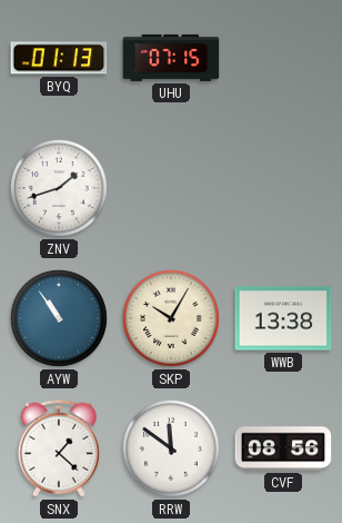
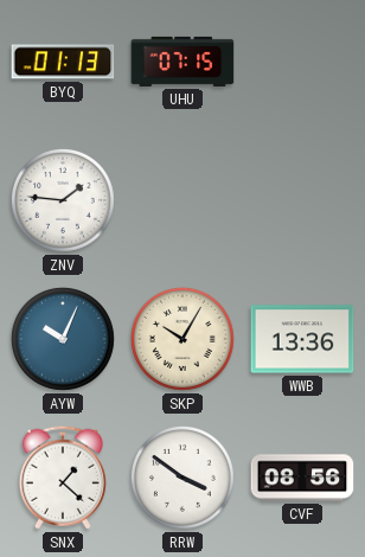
ZNV: 1:42 -> 1:46
AYW: 10:54 -> 10:04
WWB: 13:38 -> 13:36
RRW: 11:51 -> 3:51
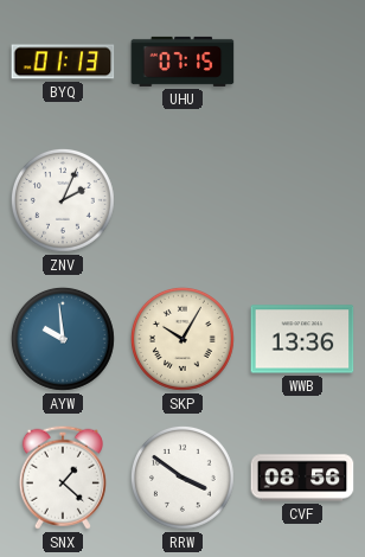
ZNV: 1:46 -> 2:04
AYW: 10:04 -> 9:59
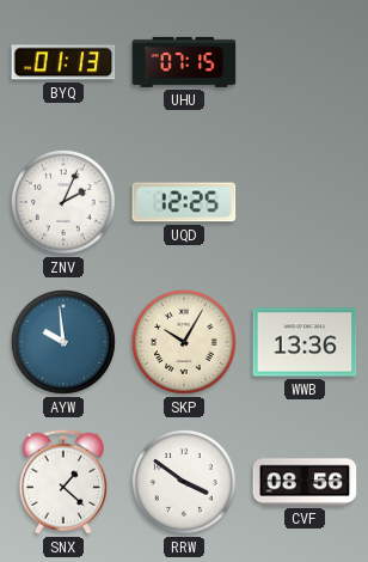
UQD: none -> 12:25
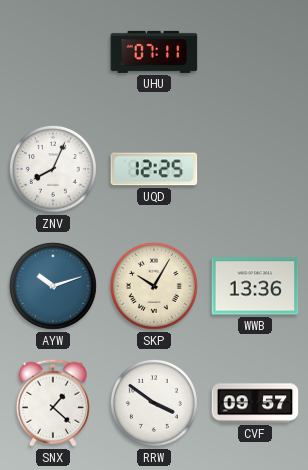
BYQ: 01:13 -> none
UHU: 07:15 -> 07:11
ZNV: 2:04 -> 8:04
AYW: 9:59 -> 10:12
CVF: 08:56 -> 09:57
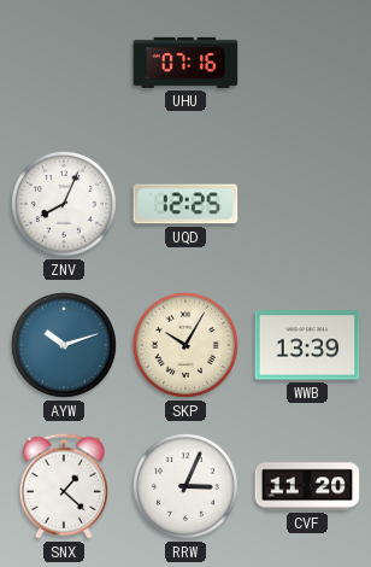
UHU: 07:11 -> 07:16
WWB: 13:36 -> 13:39
RRW: 3:51 -> 3:04
CVF: 09:57 -> 11:20
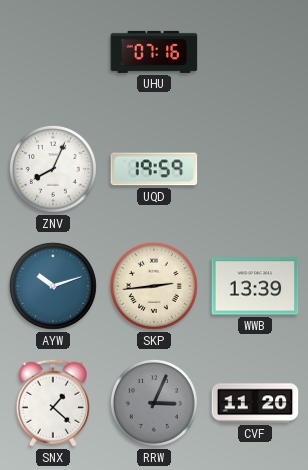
UQD: 12:25 -> 19:59
SKP: 10:05 -> 2:44
RRW dial: white -> grey
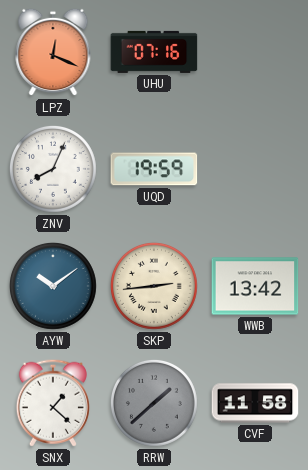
LPZ: none -> 12:19
AYW: 10:12 -> 10:09
WWB: 13:39 -> 13:42
RRW: 3:04 -> 1:38
CVF: 11:20 -> 11:58
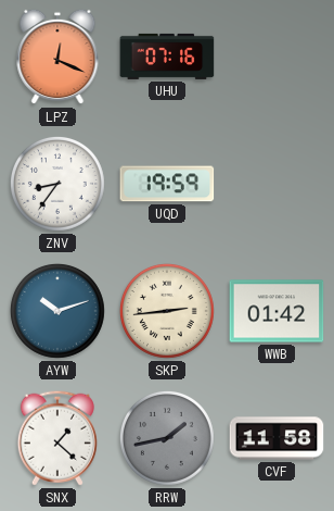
ZNV: 8:04 -> 8:36
AYW: 10:09 -> 10:12
WWB: 13:42 -> 01:42
RRW: 1:38 -> 1:43
